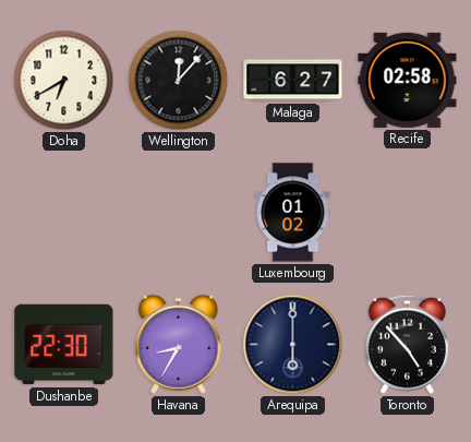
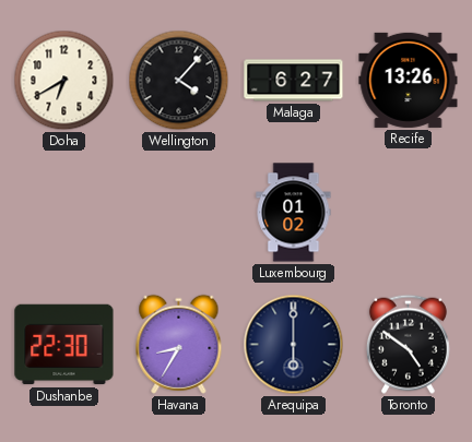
Wellington: 12:07 -> 4:07
Recife: 02:58 -> 13:26
Toronto: 4:53 -> 4:51
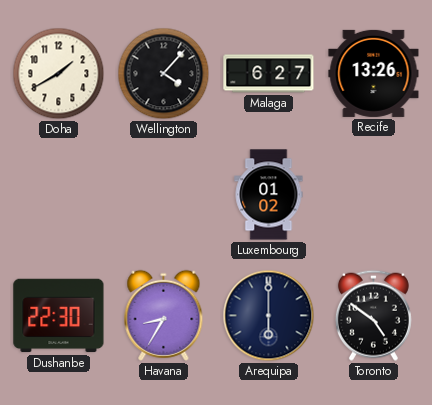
Doha: 6:40 -> 1:40
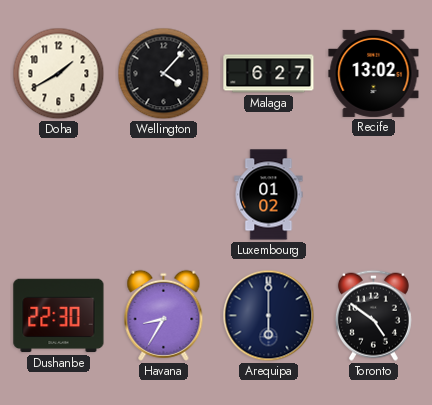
Recife: 13:26 -> 13:02
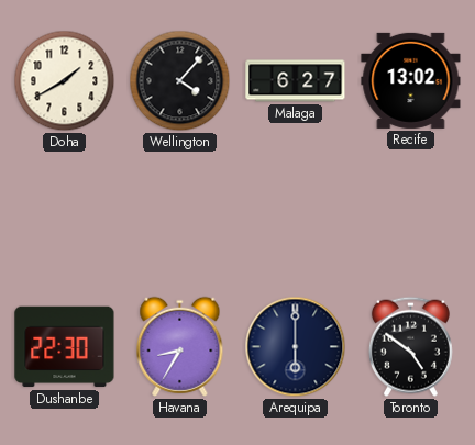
Luxembourg: 01:02 -> none
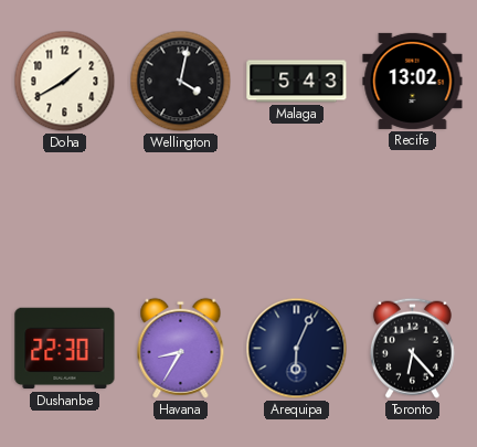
Wellington: 4:07 -> 4:02
Malaga: 6:27 -> 5:43
Arequipa: 6:00 -> 6:04
Toronto: 4:51 -> 6:23
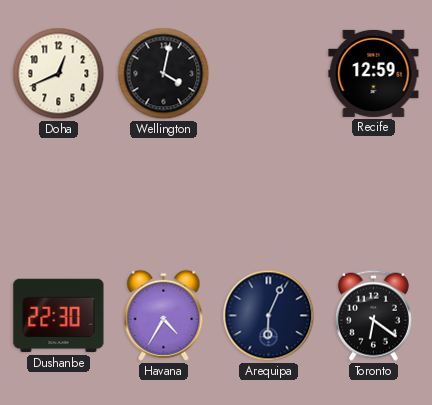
Doha: 1:40 -> 12:41
Malaga: 5:43 -> none
Recife: 13:02 -> 12:59
Havana: 8:35 -> 4:35
Toronto: 6:23 -> 6:21
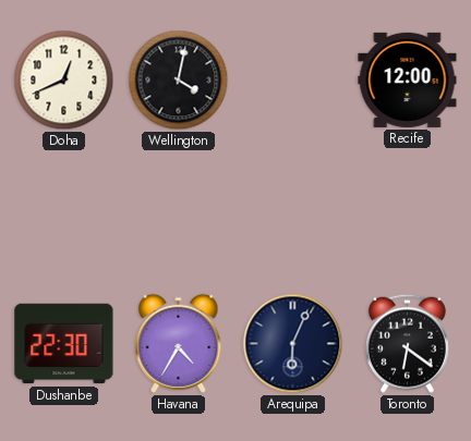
Recife: 12:59 -> 12:00
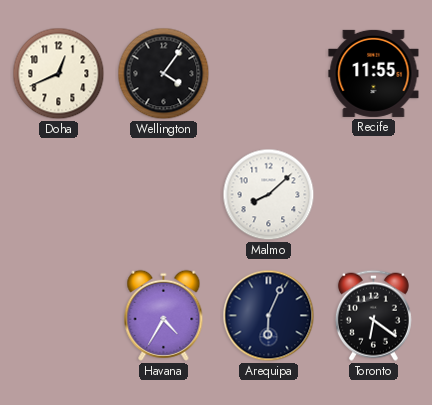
Wellington: 4:02 -> 4:06
Recife: 12:00 -> 11:55
Malmo: none -> 8:08
Dushanbe: 22:30 -> none
